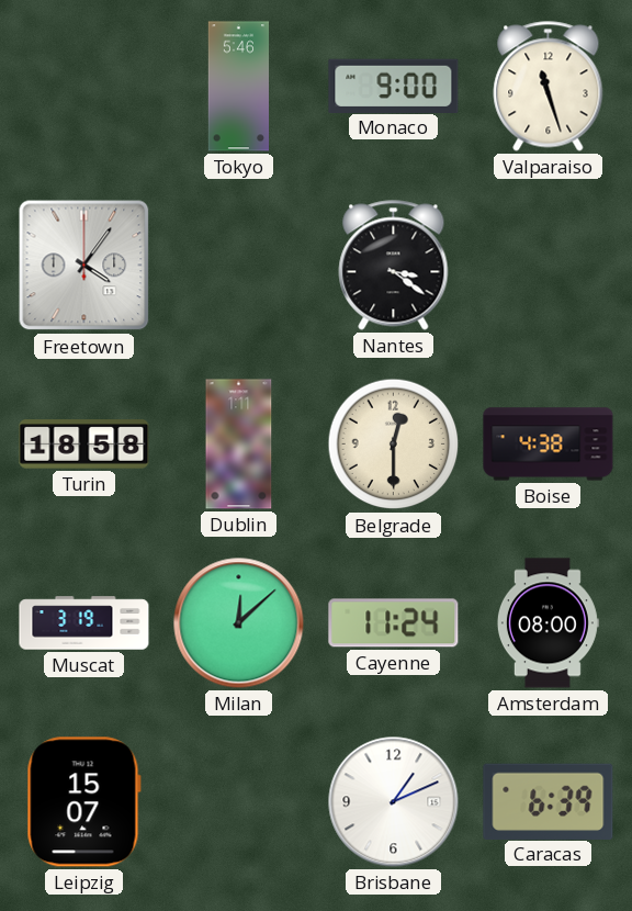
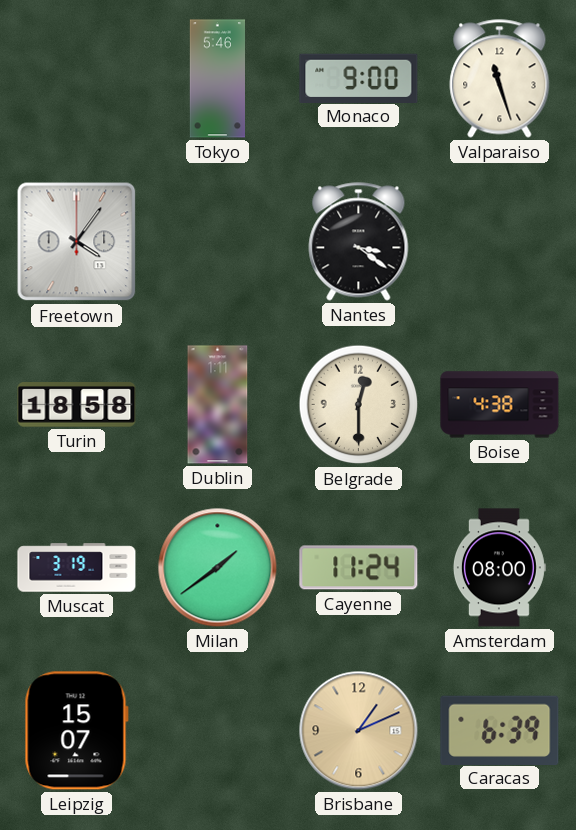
Milan: 12:08 -> 1:39
Brisbane dial: white -> champagne
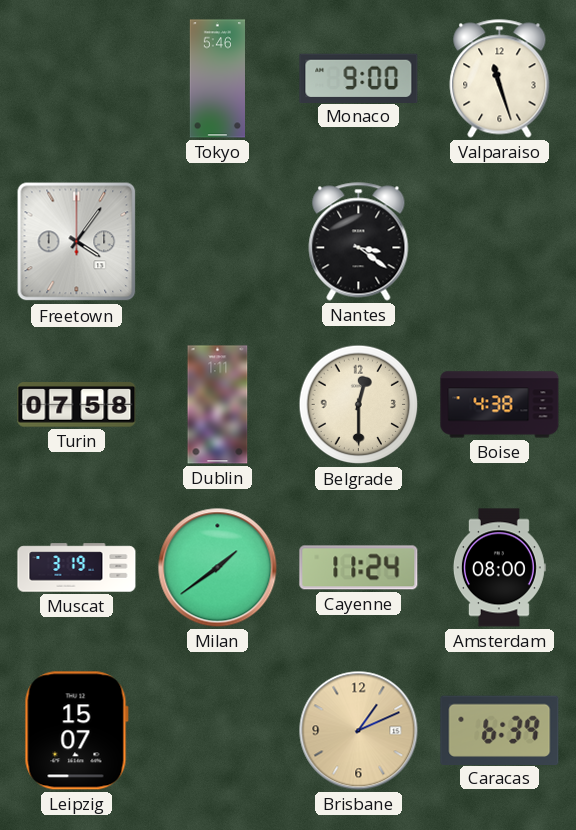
Turin: 18:58 -> 07:58
